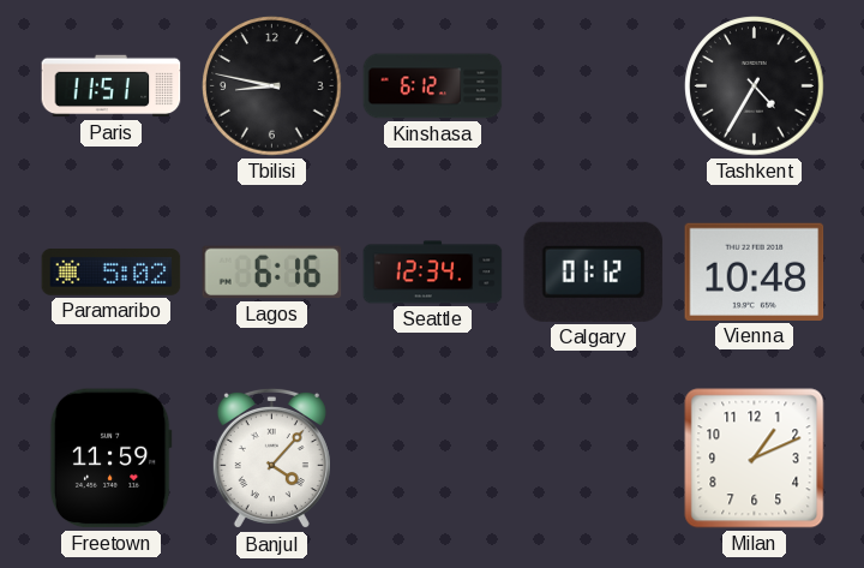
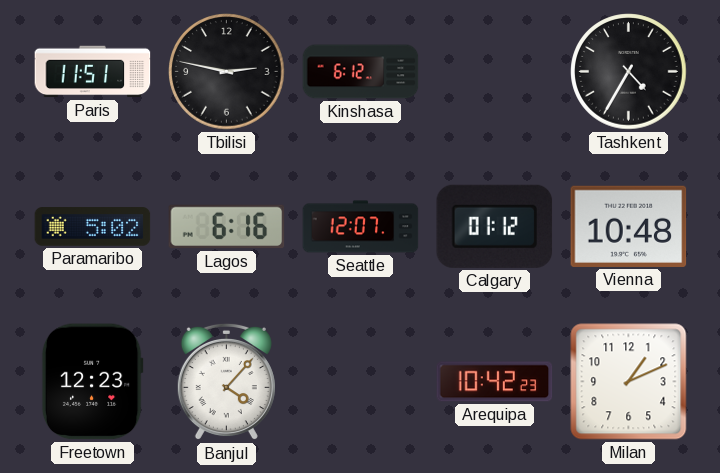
Tbilisi: 8:47 -> 2:47
Seattle: 12:34 -> 12:07
Freetown: 11:59 -> 12:23
Arequipa: none -> 10:42
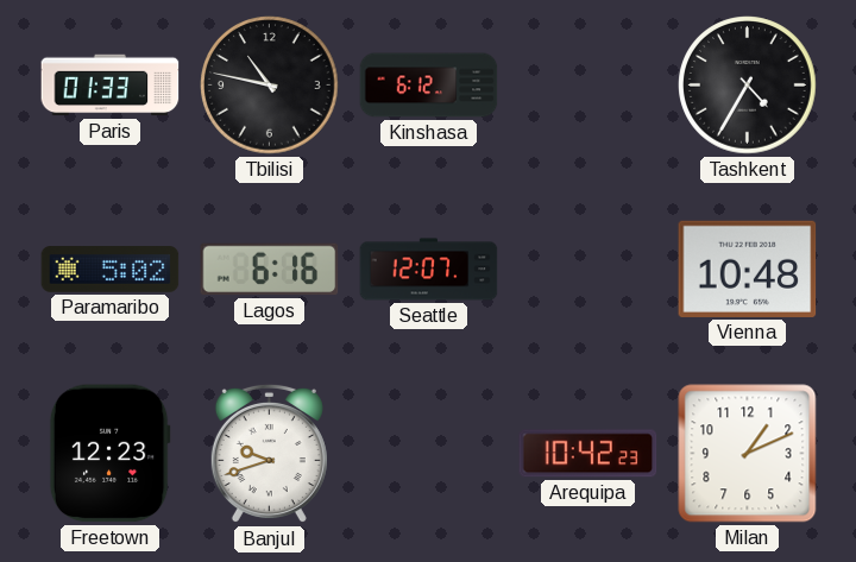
Paris: 11:51 -> 01:33
Tbilisi: 2:47 -> 10:47
Calgary: 01:12 -> none
Banjul: 4:07 -> 9:42
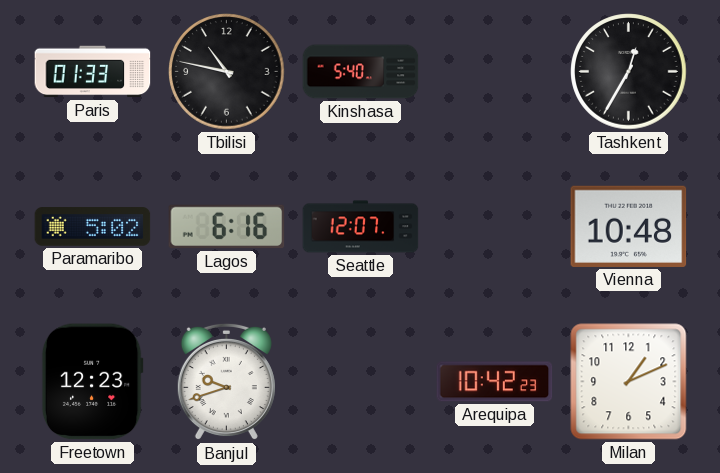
Kinshasa: 6:12 -> 5:40
Tashkent: 4:35 -> 12:35
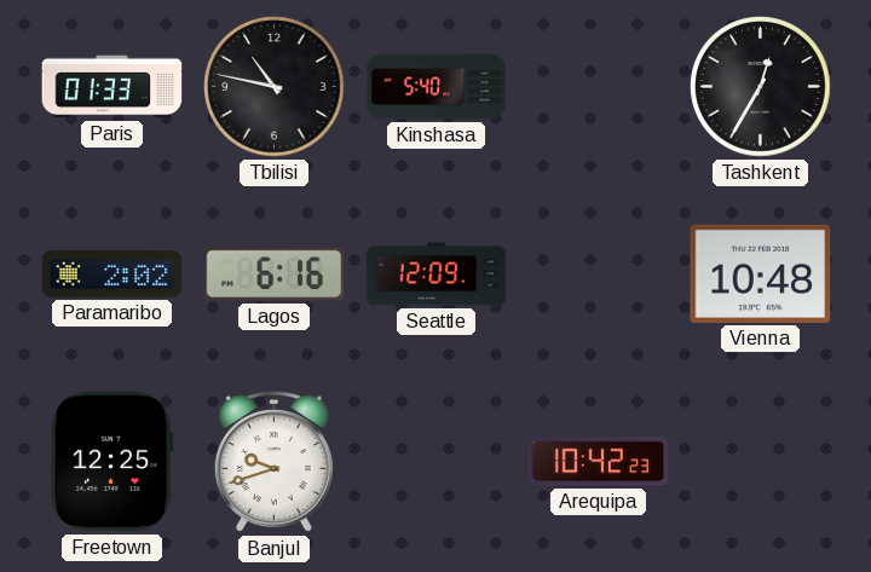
Paramaribo: 5:02 -> 2:02
Seattle: 12:07 -> 12:09
Freetown: 12:23 -> 12:25
Milan: 1:11 -> none
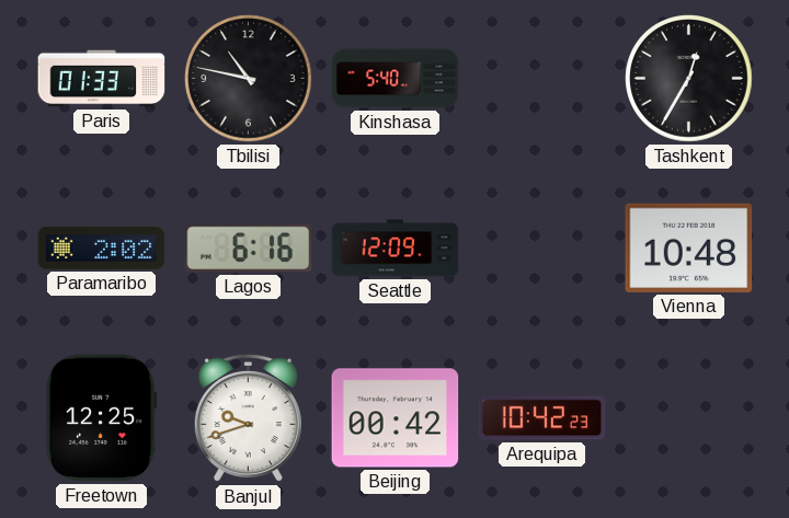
Beijing: none -> 00:42
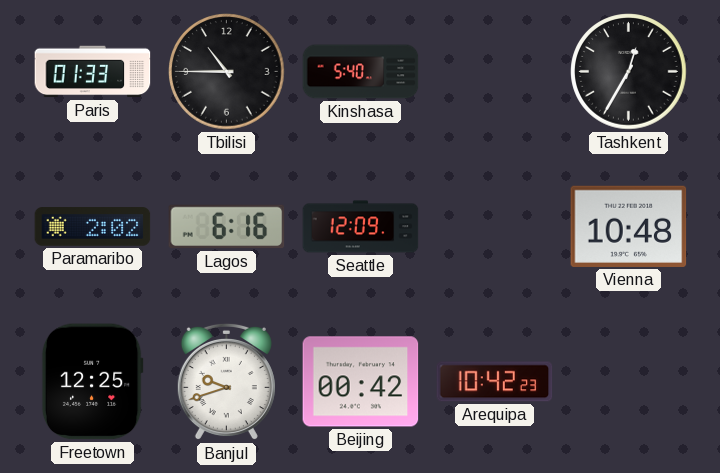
Tbilisi: 10:47 -> 10:45
